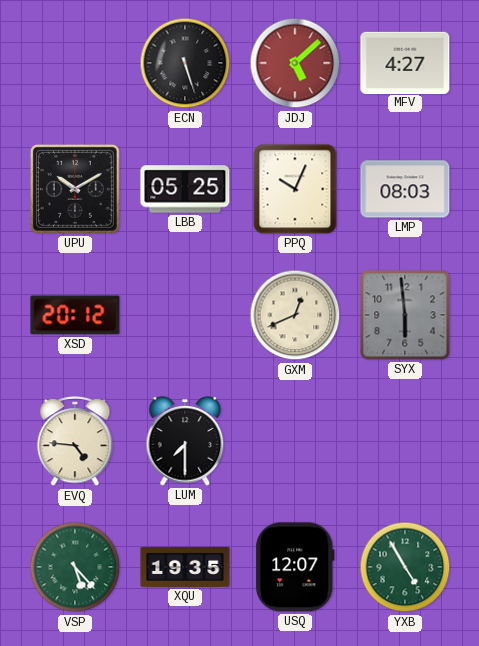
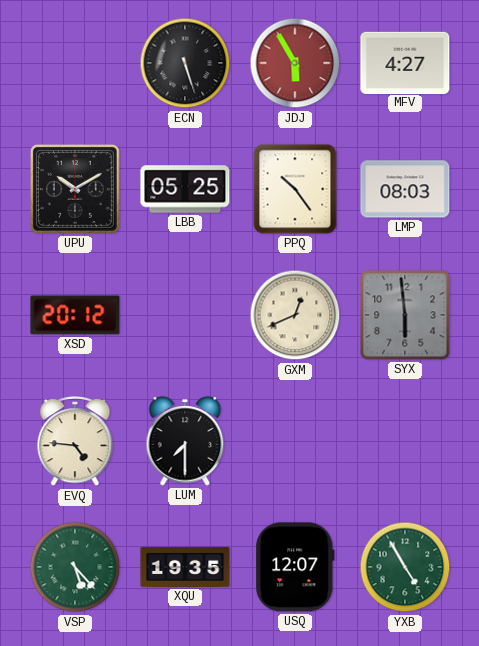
JDJ: 5:08 -> 5:55
PPQ: 10:04 -> 10:24
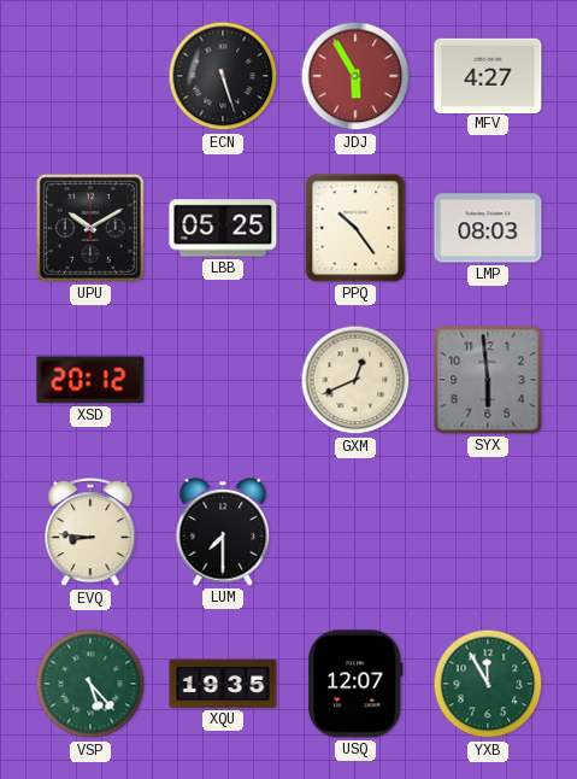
EVQ: 4:46 -> 8:46
YXB: 4:55 -> 11:55
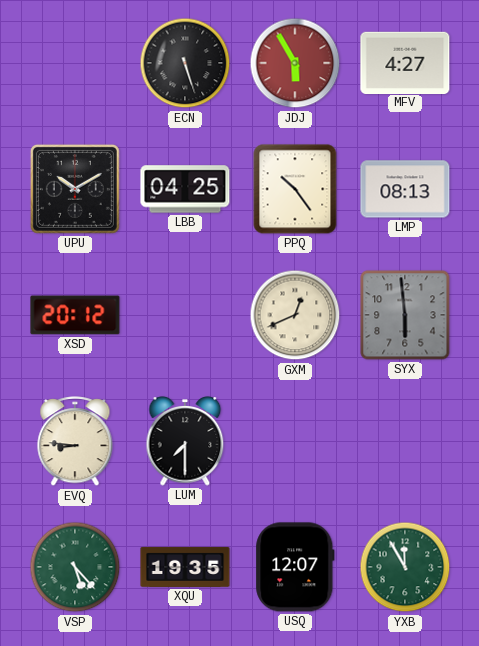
LBB: 05:25 -> 04:25
LMP: 08:03 -> 08:13
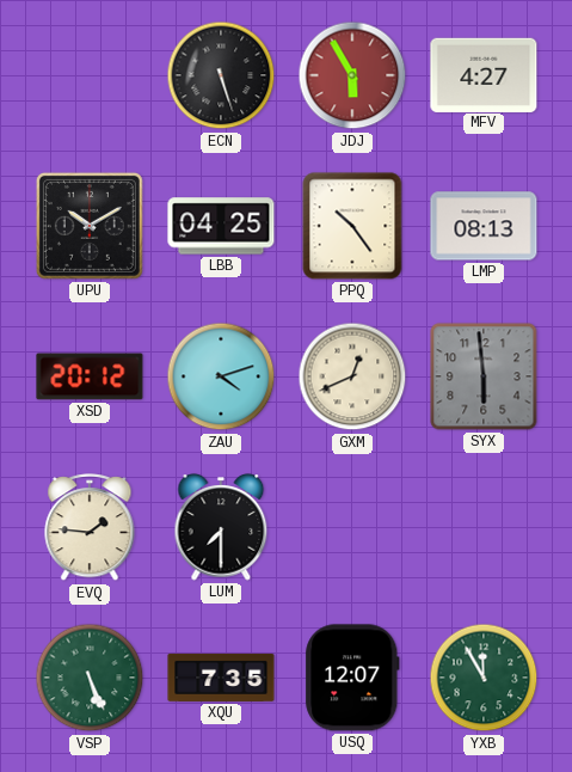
ZAU: none -> 4:12
EVQ: 8:46 -> 1:46
VSP: 5:23 -> 5:26
XQU: 19:35 -> 7:35
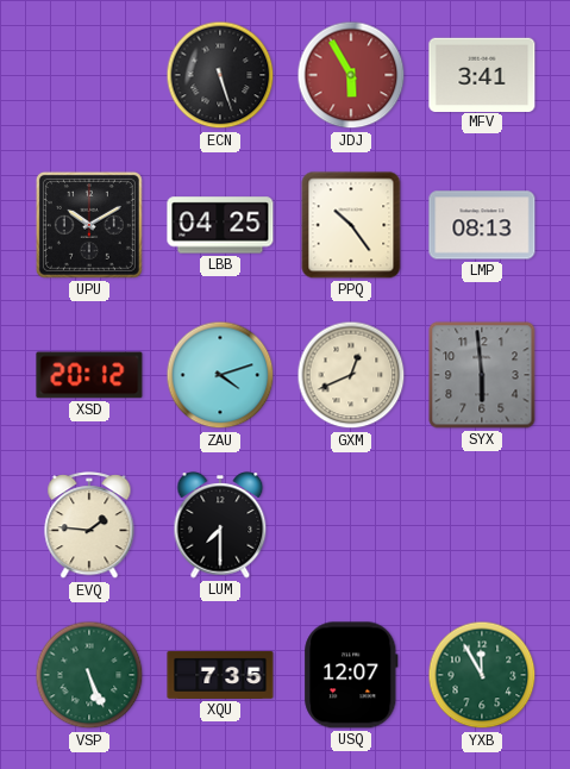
MFV: 4:27 -> 3:41
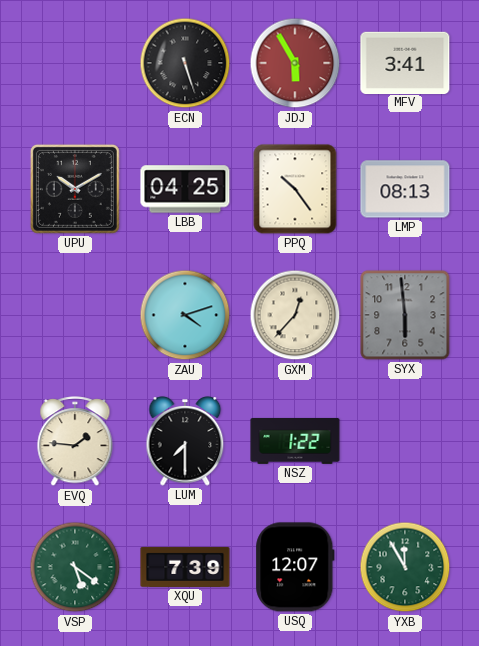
XSD: 20:12 -> none
GXM: 12:41 -> 12:37
NSZ: none -> 1:22
VSP: 5:26 -> 5:21
XQU: 7:35 -> 7:39
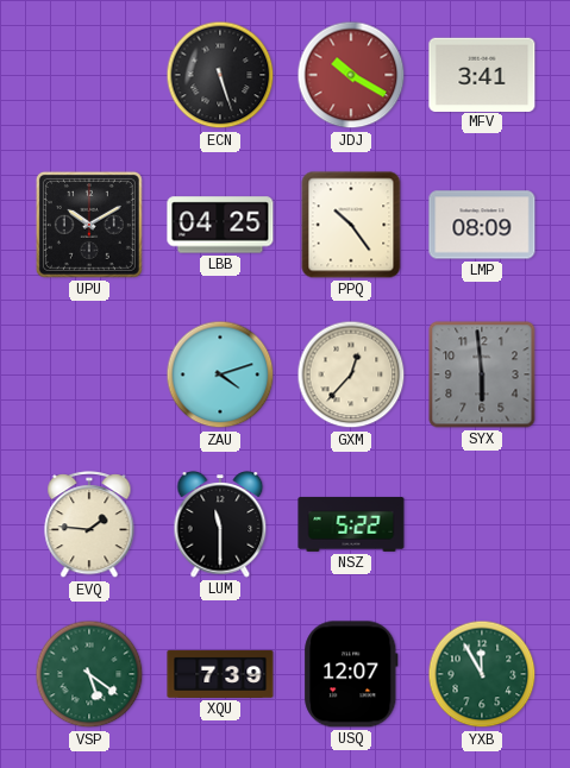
JDJ: 5:55 -> 10:20
LMP: 08:13 -> 08:09
LUM: 7:30 -> 11:30
NSZ: 1:22 -> 5:22
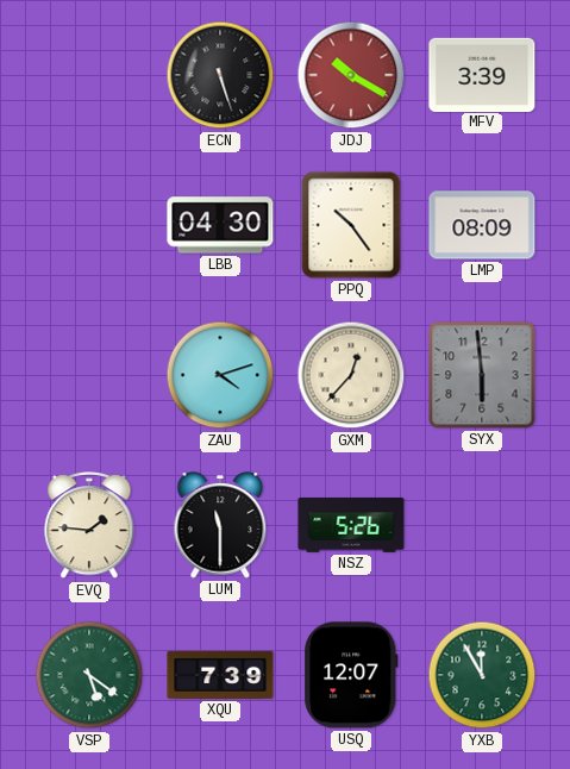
MFV: 3:41 -> 3:39
UPU: 10:10 -> none
LBB: 04:25 -> 04:30
NSZ: 5:22 -> 5:26
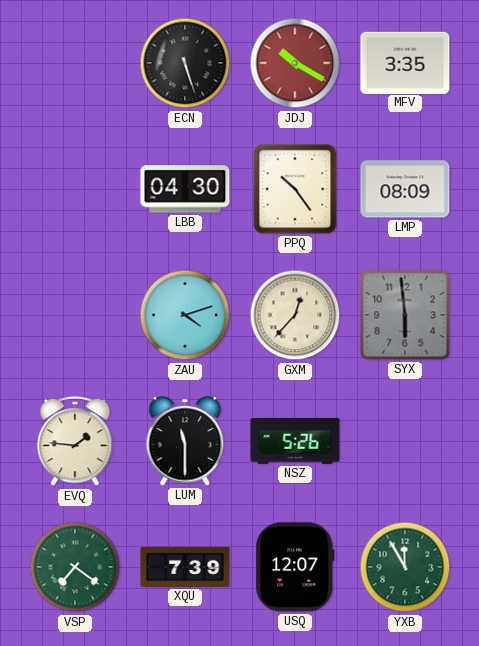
MFV: 3:39 -> 3:35
VSP: 5:21 -> 7:21
